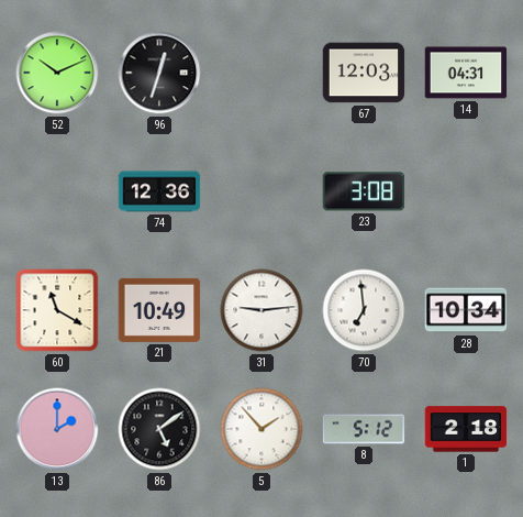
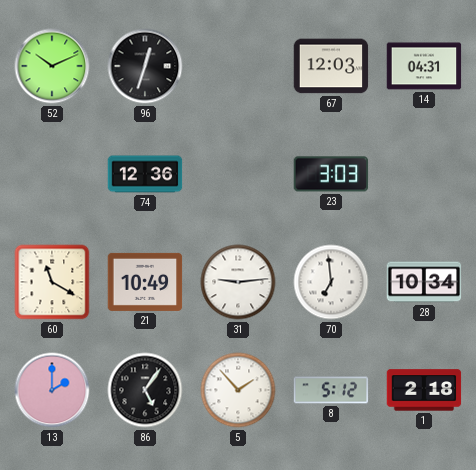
23: 3:08 -> 3:03
86: 5:09 -> 5:06
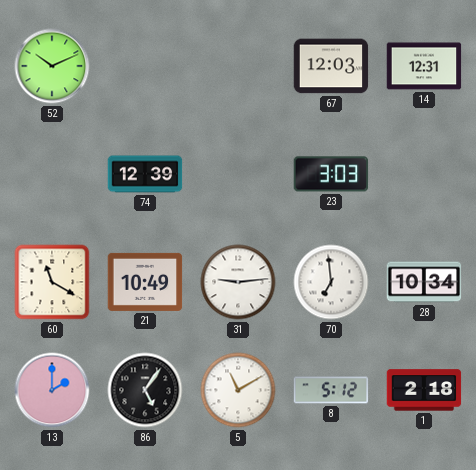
96: 12:33 -> none
14: 04:31 -> 12:31
74: 12:36 -> 12:39
5: 1:53 -> 11:10
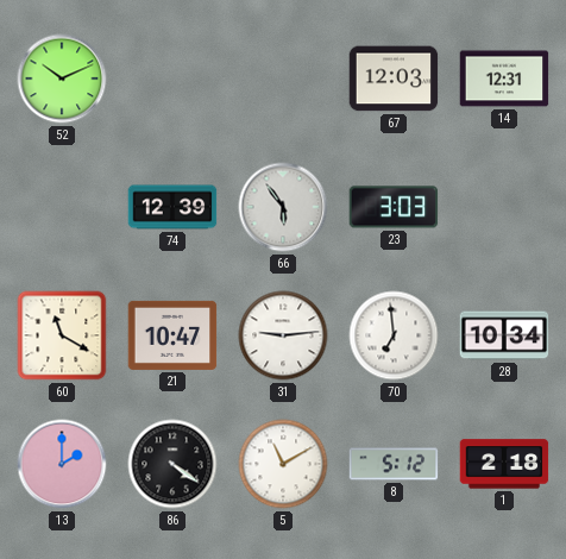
66: none -> 5:54
21: 10:49 -> 10:47
86: 5:06 -> 4:21
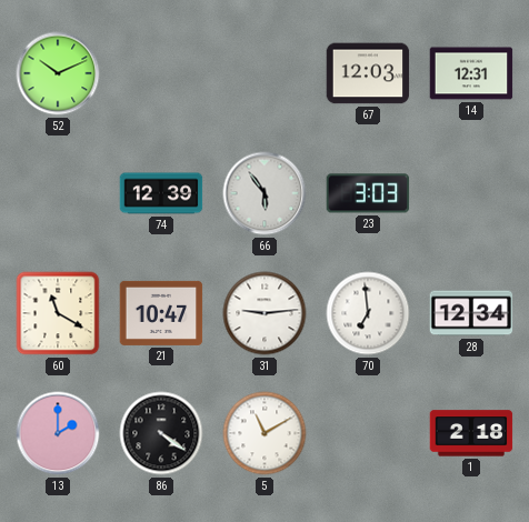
28: 10:34 -> 12:34
8: 5:12 -> none
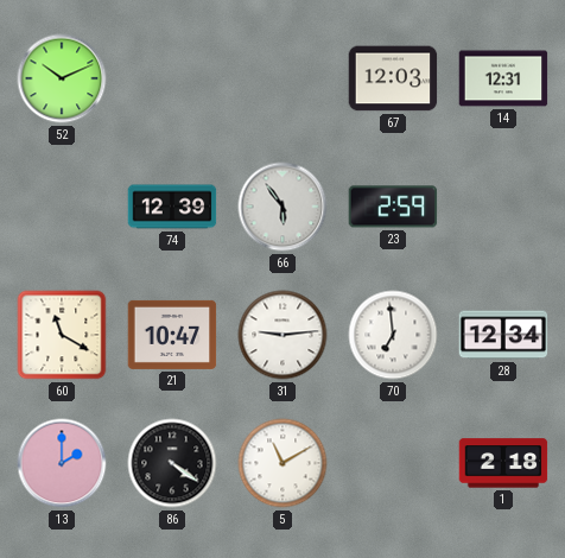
23: 3:03 -> 2:59
